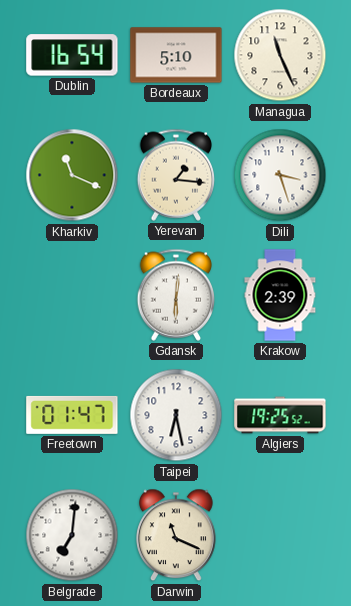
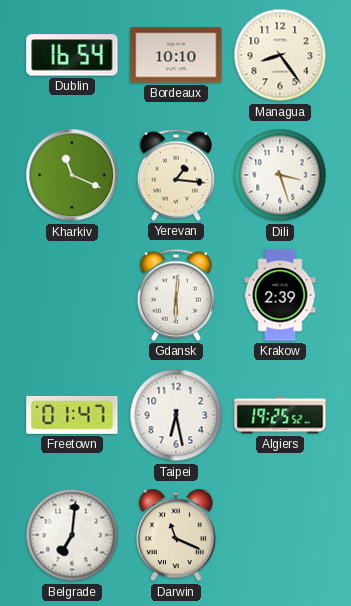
Bordeaux: 5:10 -> 10:10
Managua: 11:26 -> 8:24
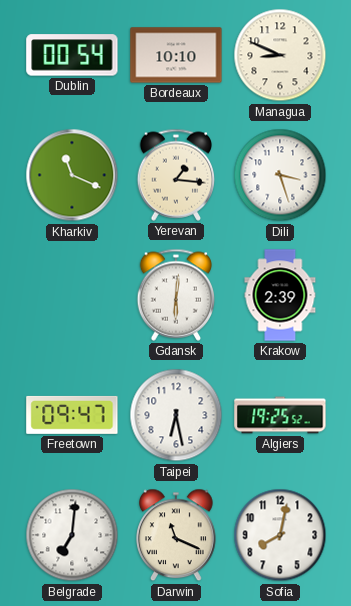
Dublin: 16:54 -> 00:54
Managua: 8:24 -> 8:49
Freetown: 01:47 -> 09:47
Sofia: none -> 8:02
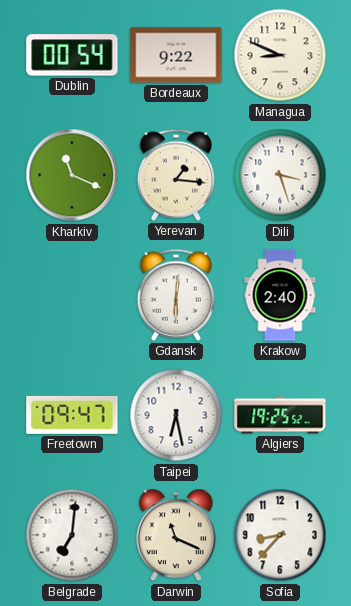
Bordeaux: 10:10 -> 9:22
Krakow: 2:39 -> 2:40
Sofia: 8:02 -> 8:37
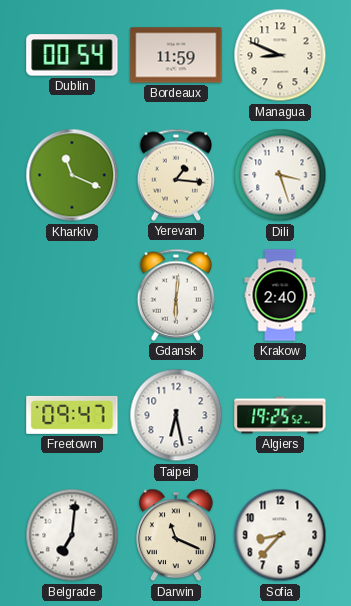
Bordeaux: 9:22 -> 11:59
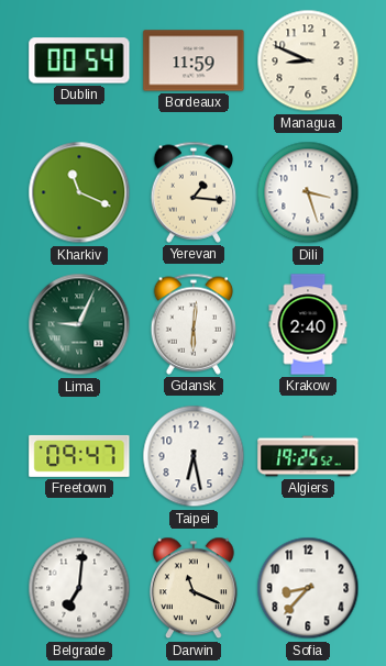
Lima: none -> 9:04
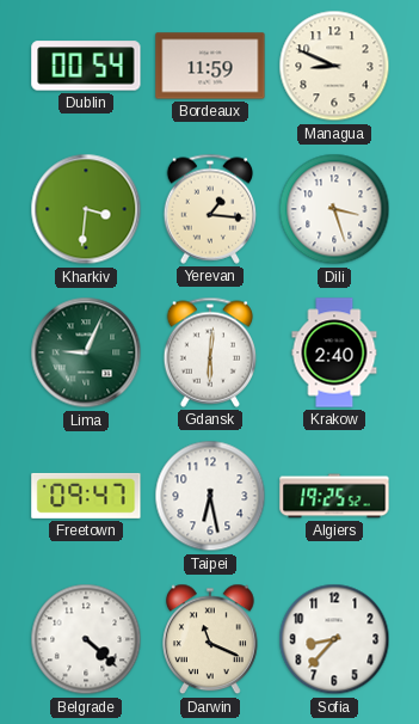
Kharkiv: 11:19 -> 3:31
Belgrade: 7:01 -> 4:22
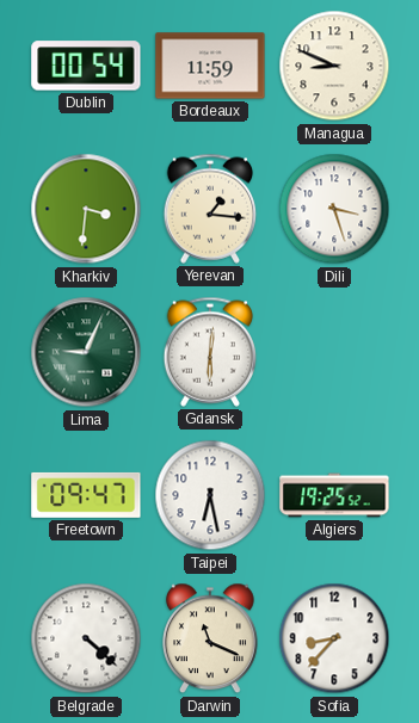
Krakow: 2:40 -> none
